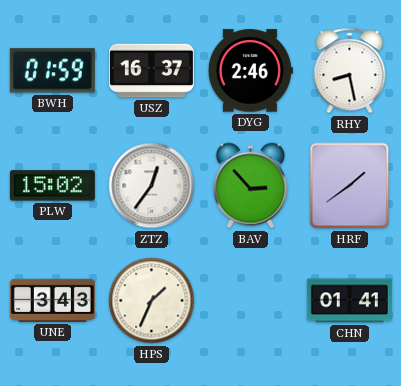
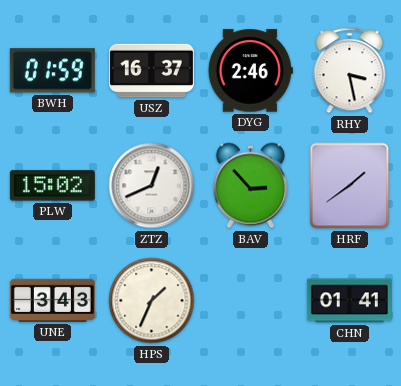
RHY: 8:28 -> 3:28
ZTZ: 12:36 -> 12:41
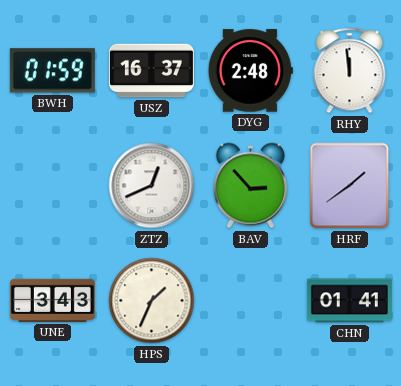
DYG: 2:46 -> 2:48
RHY: 3:28 -> 11:59
PLW: 15:02 -> none
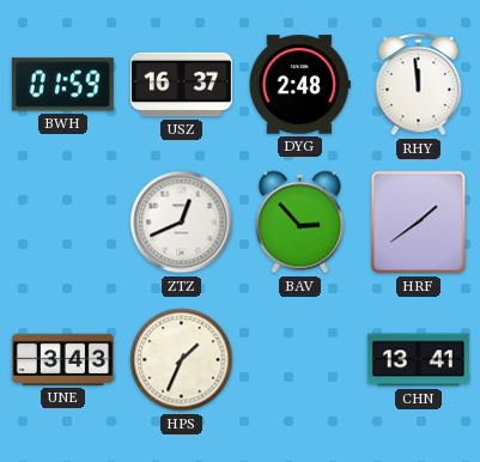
CHN: 01:41 -> 13:41
